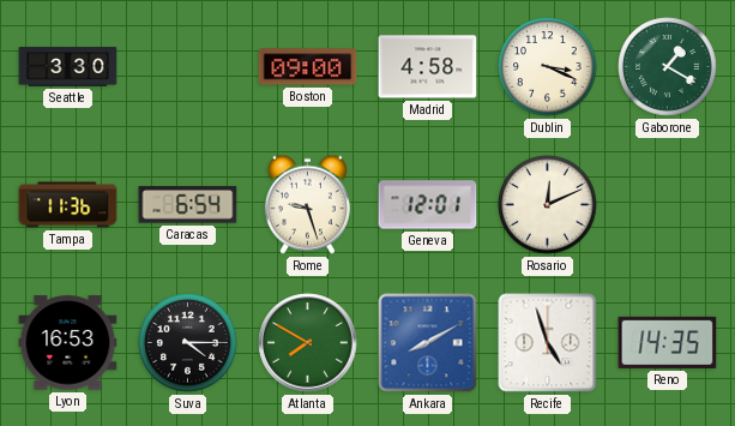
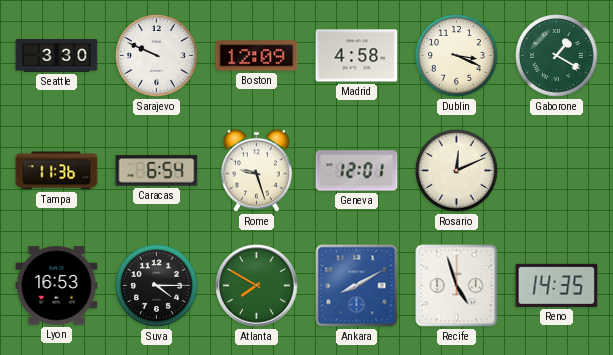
Sarajevo: none -> 9:49
Boston: 09:00 -> 12:09
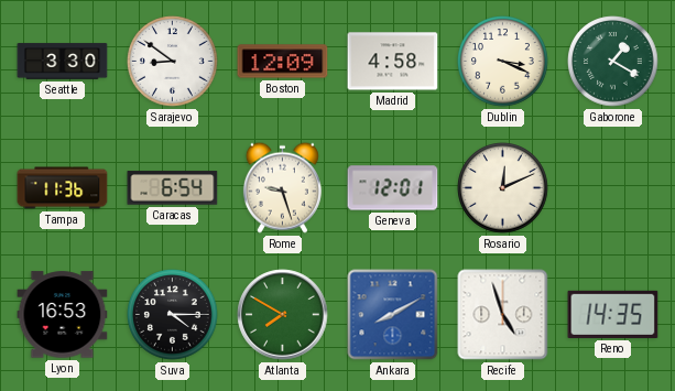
Sarajevo: 9:49 -> 8:51
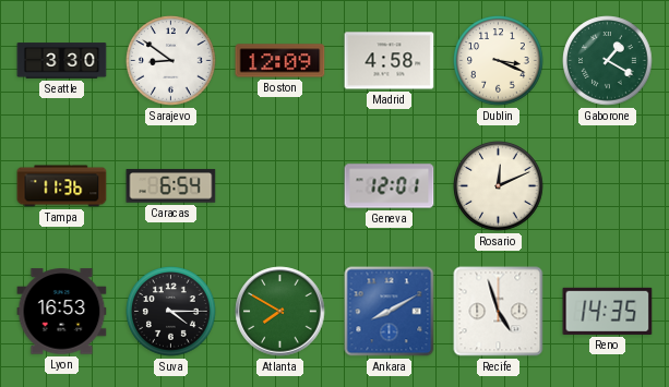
Rome: 9:27 -> none
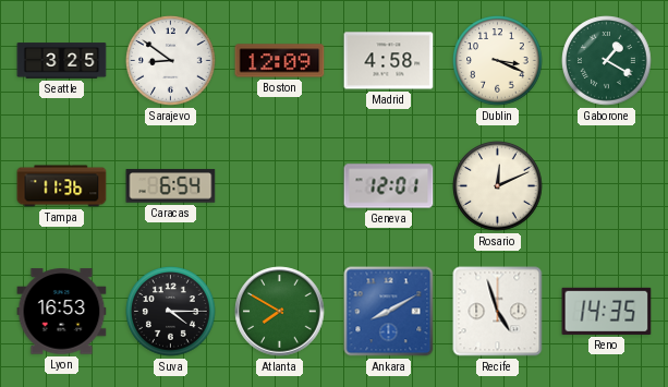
Seattle: 3:30 -> 3:25
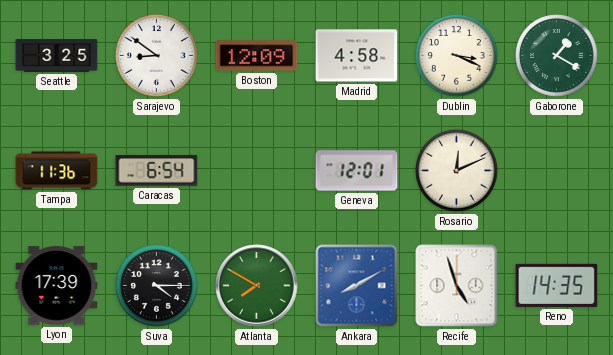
Lyon: 16:53 -> 17:39
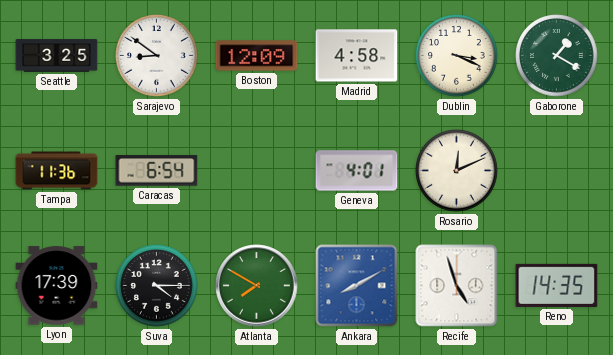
Geneva: 12:01 -> 4:01
